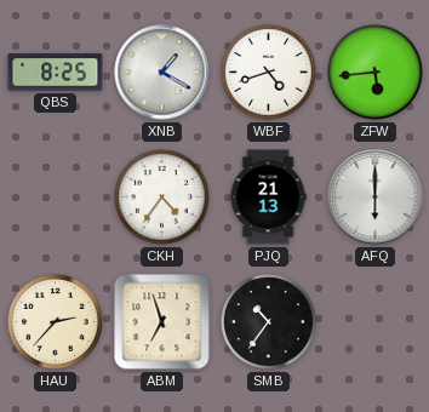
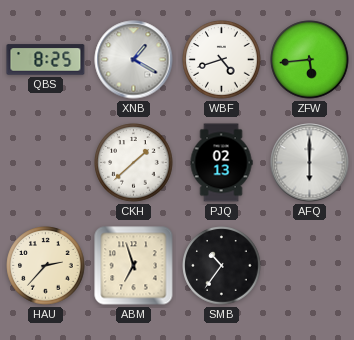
CKH: 4:36 -> 1:38
PJQ: 21:13 -> 02:13
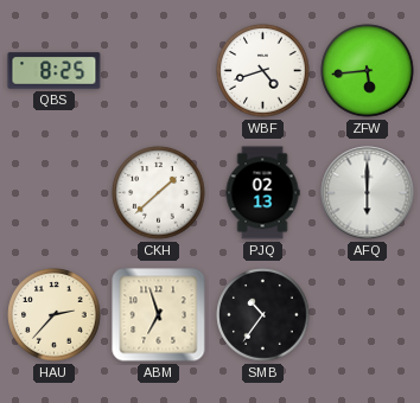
XNB: 1:20 -> none
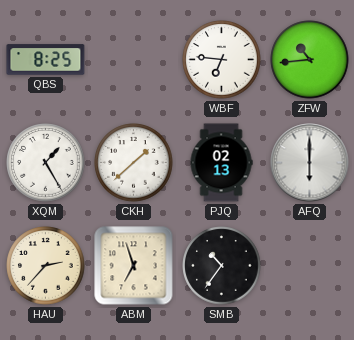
WBF: 4:42 -> 6:46
ZFW: 5:44 -> 10:44
XQM: none -> 1:25
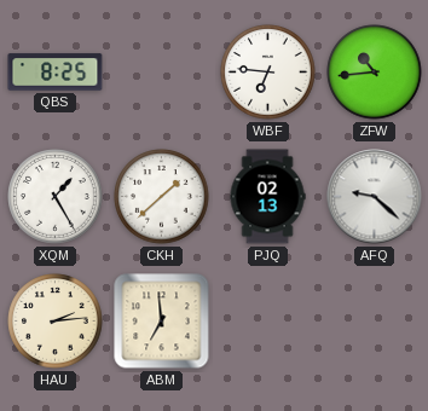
AFQ: 6:00 -> 9:22
HAU: 2:37 -> 2:14
ABM: 6:57 -> 6:59
SMB: 10:36 -> none
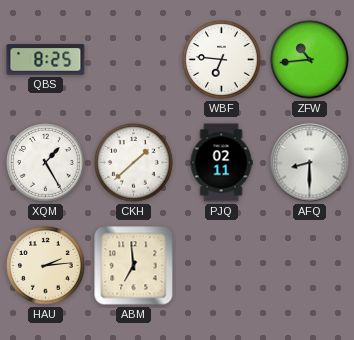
PJQ: 02:13 -> 02:11
AFQ: 9:22 -> 8:30
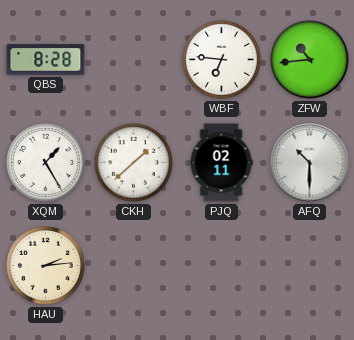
QBS: 8:25 -> 8:28
AFQ: 8:30 -> 10:30
ABM: 6:59 -> none
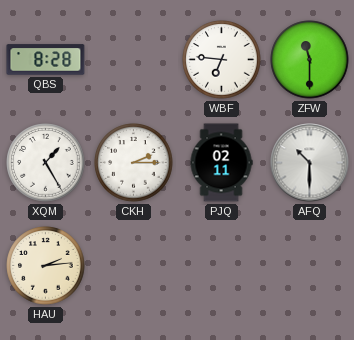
ZFW: 10:44 -> 11:30
CKH: 1:38 -> 2:15
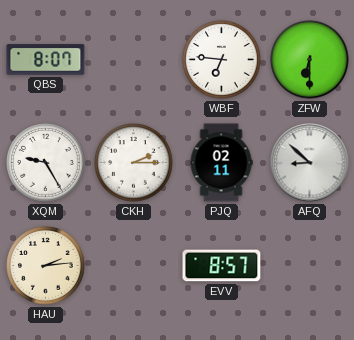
QBS: 8:28 -> 8:07
ZFW: 11:30 -> 6:30
XQM: 1:25 -> 9:25
AFQ: 10:30 -> 8:52
EVV: none -> 8:57
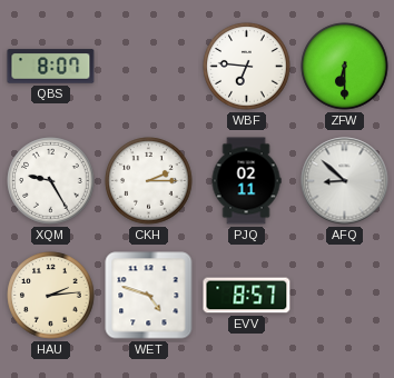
WET: none -> 4:48
